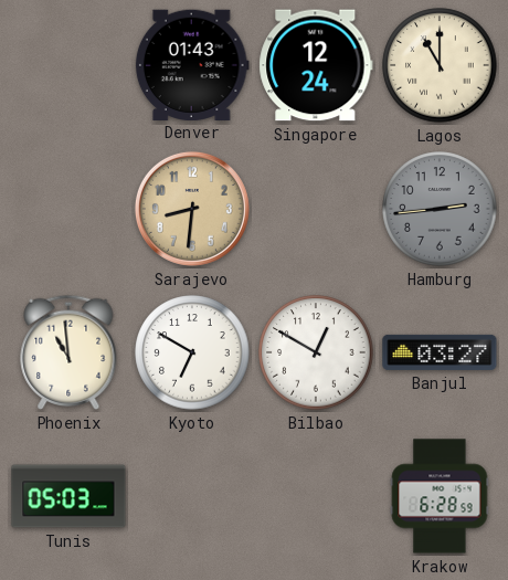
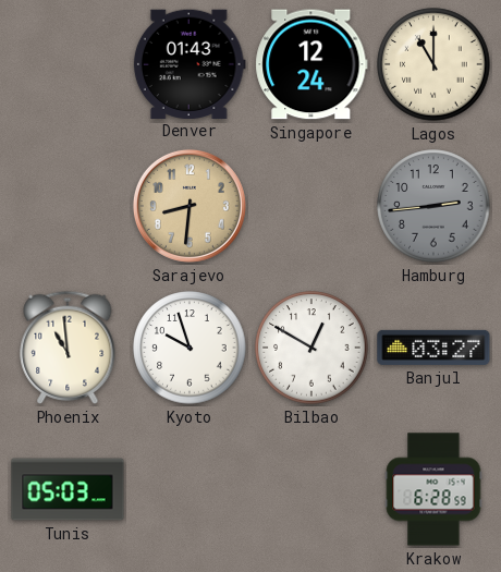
Kyoto: 6:50 -> 9:57
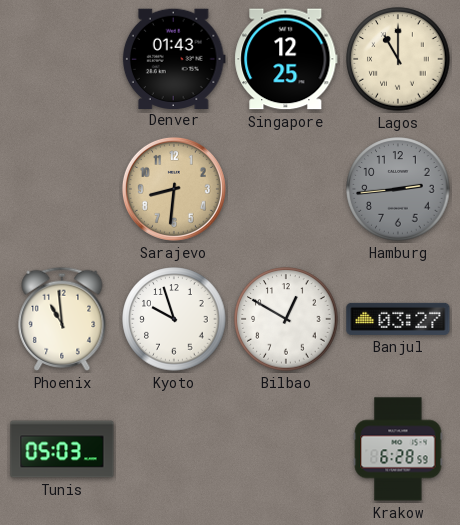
Singapore: 12:24 -> 12:25
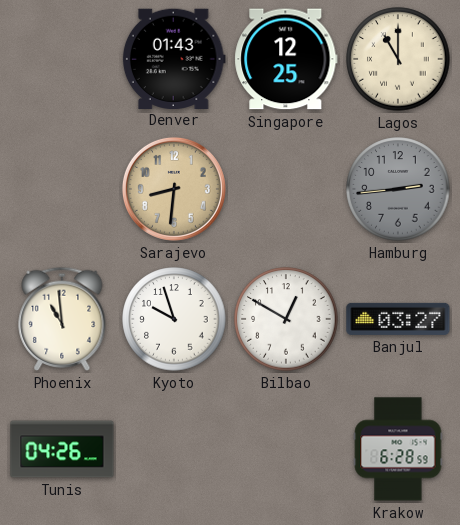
Tunis: 05:03 -> 04:26
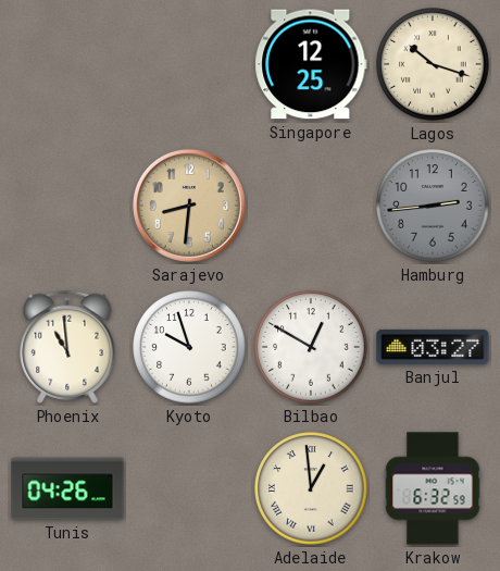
Denver: 01:43 -> none
Lagos: 11:00 -> 10:18
Adelaide: none -> 12:59
Krakow: 6:28 -> 6:32
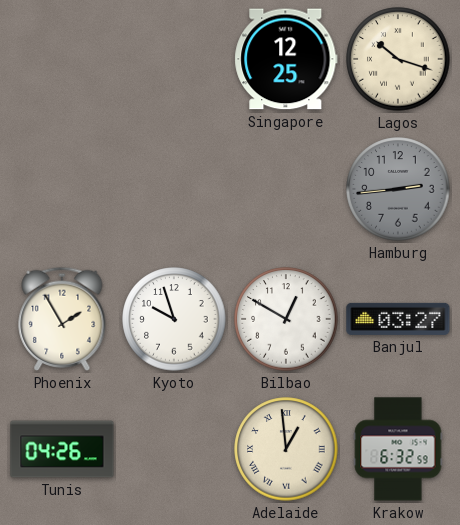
Sarajevo: 8:31 -> none
Phoenix: 10:59 -> 1:55
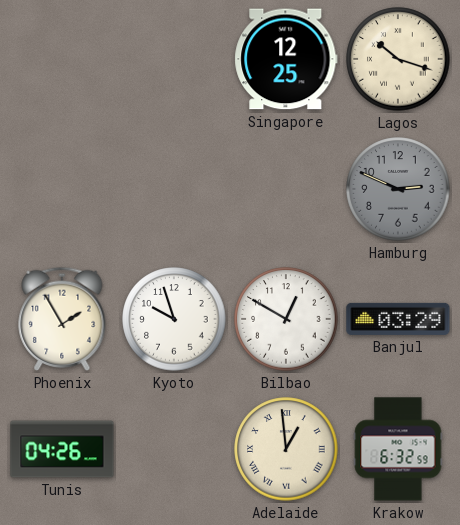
Hamburg: 2:44 -> 2:49
Banjul: 03:27 -> 03:29
